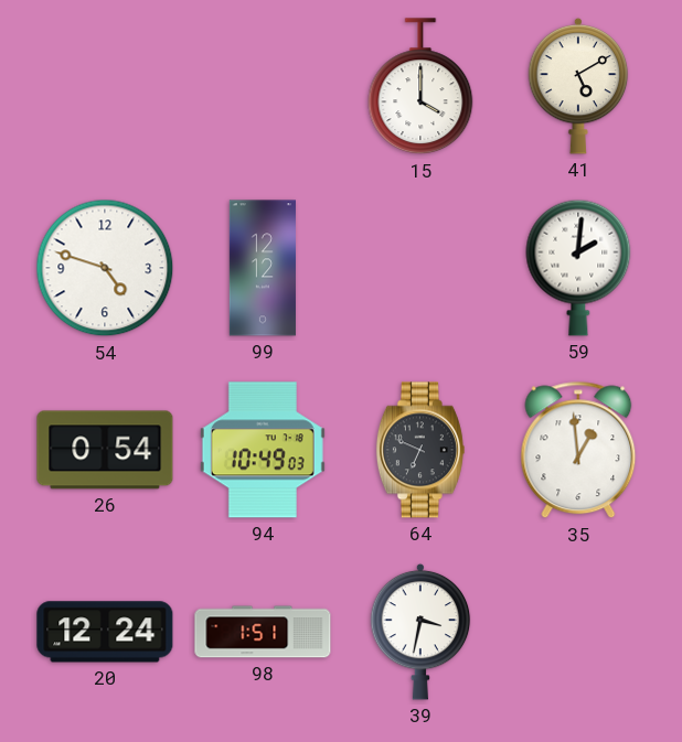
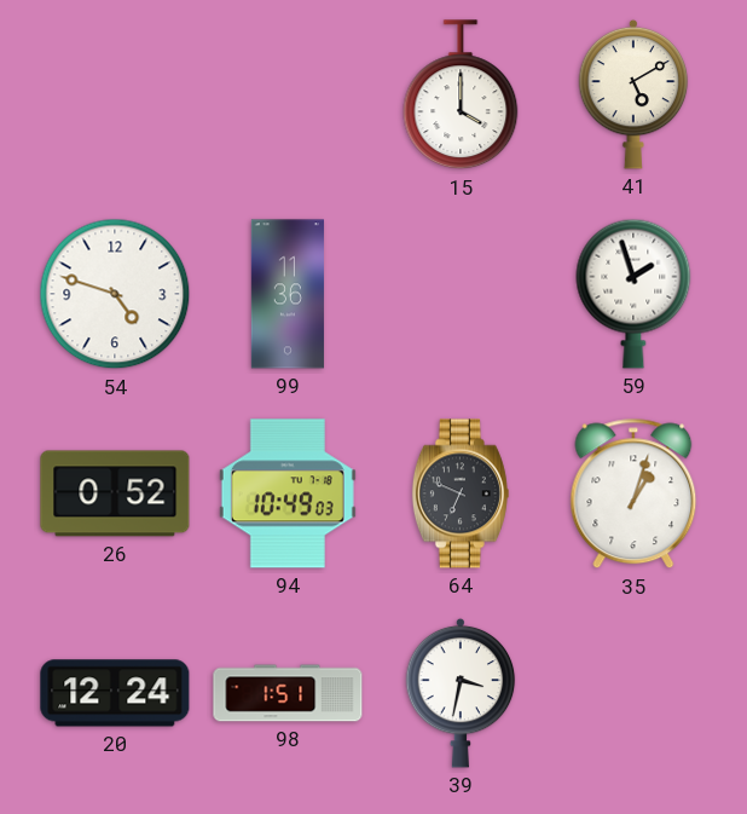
99: 12:12 -> 11:36
59: 2:01 -> 1:57
26: 0:54 -> 0:52
35: 12:59 -> 1:03
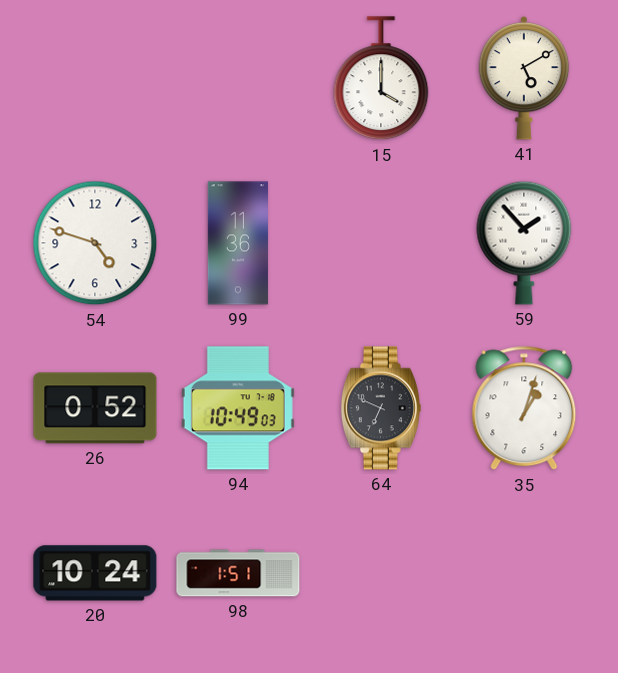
59: 1:57 -> 1:53
20: 12:24 -> 10:24
39: 3:32 -> none
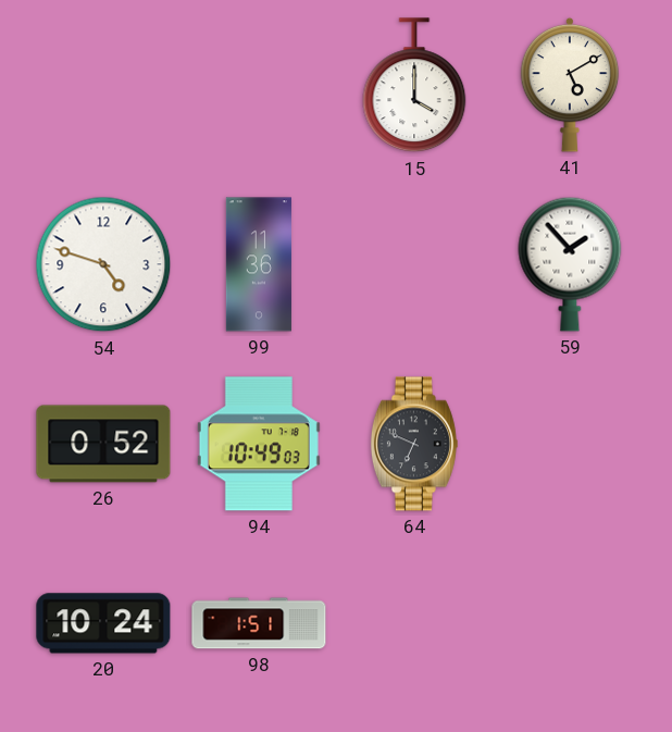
35: 1:03 -> none
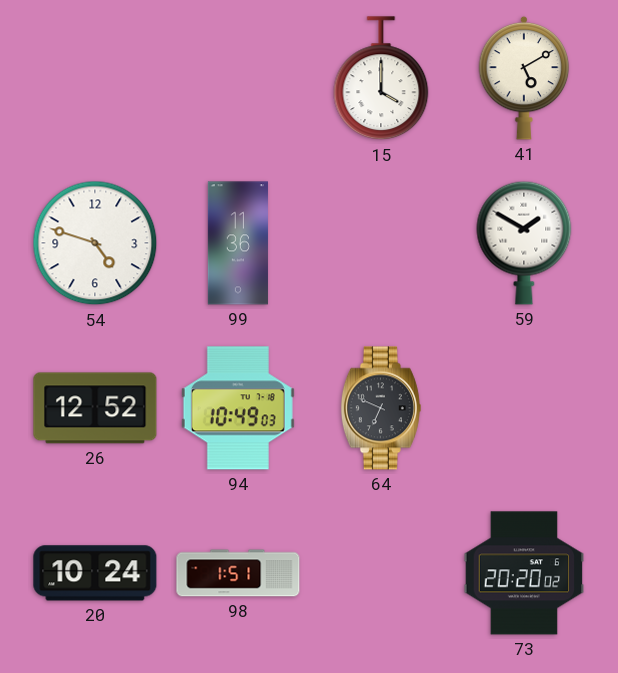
59: 1:53 -> 1:50
26: 0:52 -> 12:52
73: none -> 20:20
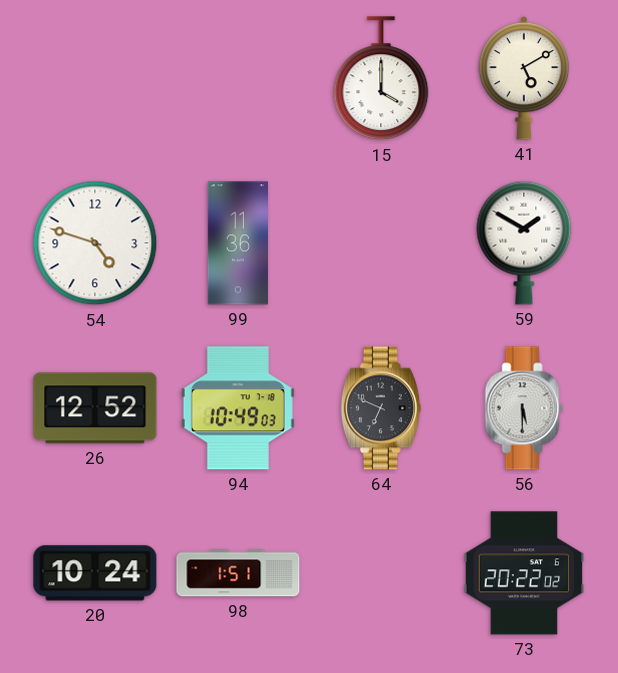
56: none -> 5:30
73: 20:20 -> 20:22
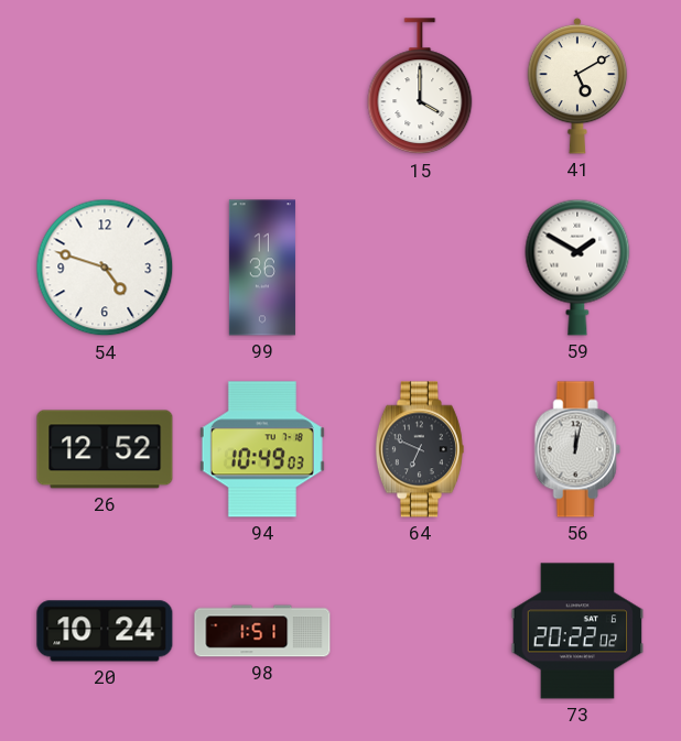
56: 5:30 -> 12:02
